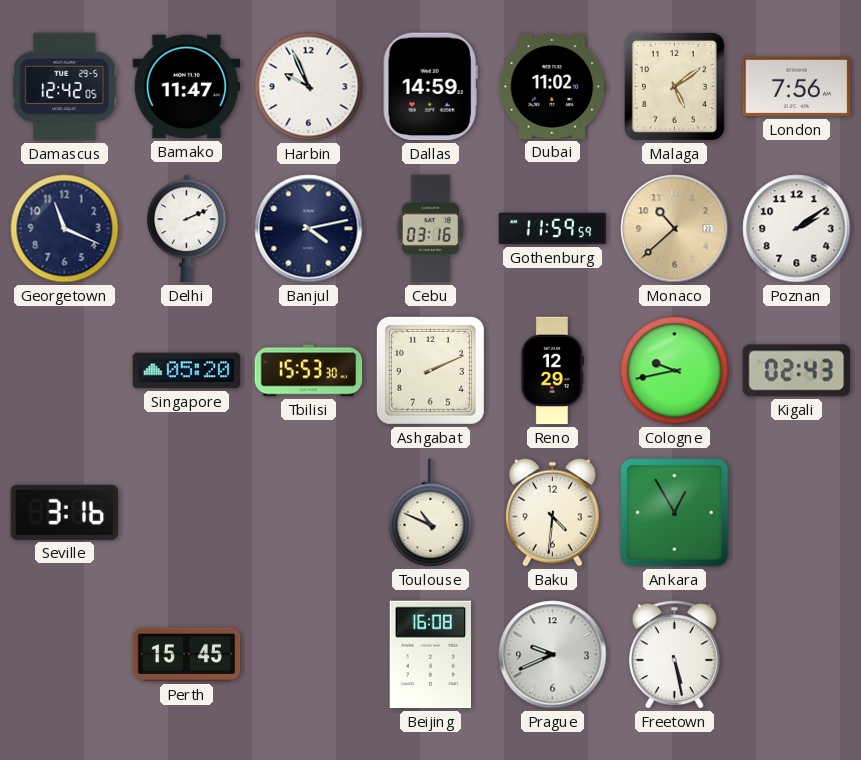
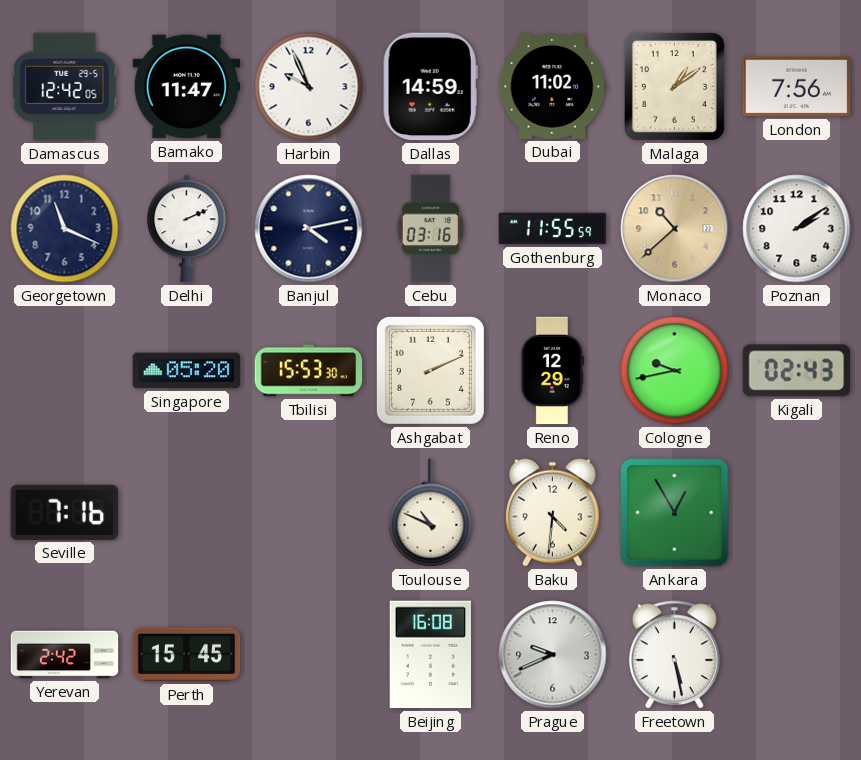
Malaga: 5:09 -> 1:09
Gothenburg: 11:59 -> 11:55
Seville: 3:16 -> 7:16
Yerevan: none -> 2:42
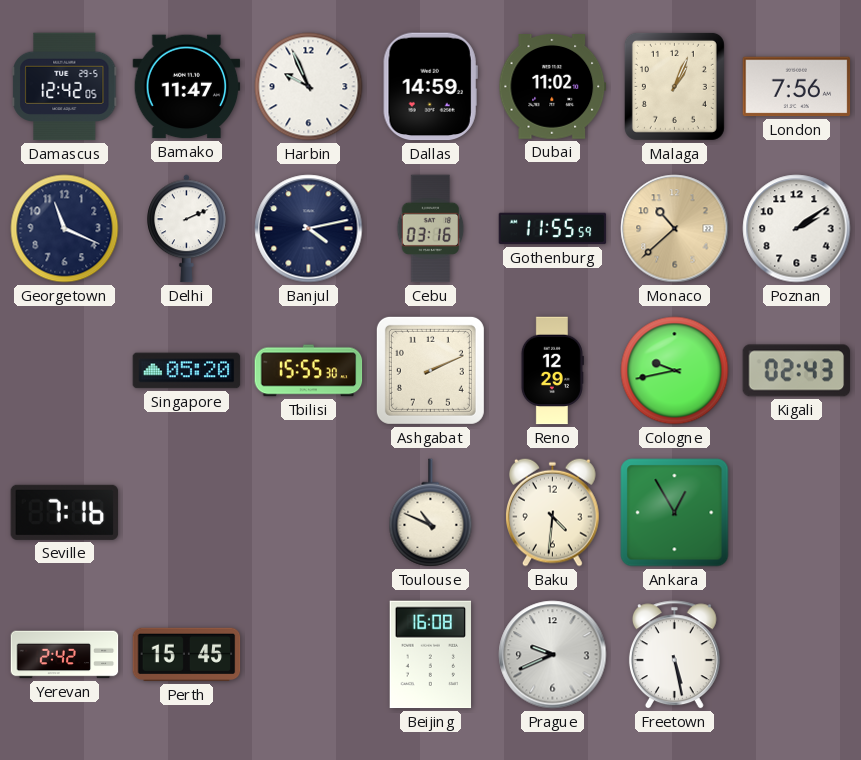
Malaga: 1:09 -> 1:04
Tbilisi: 15:53 -> 15:55
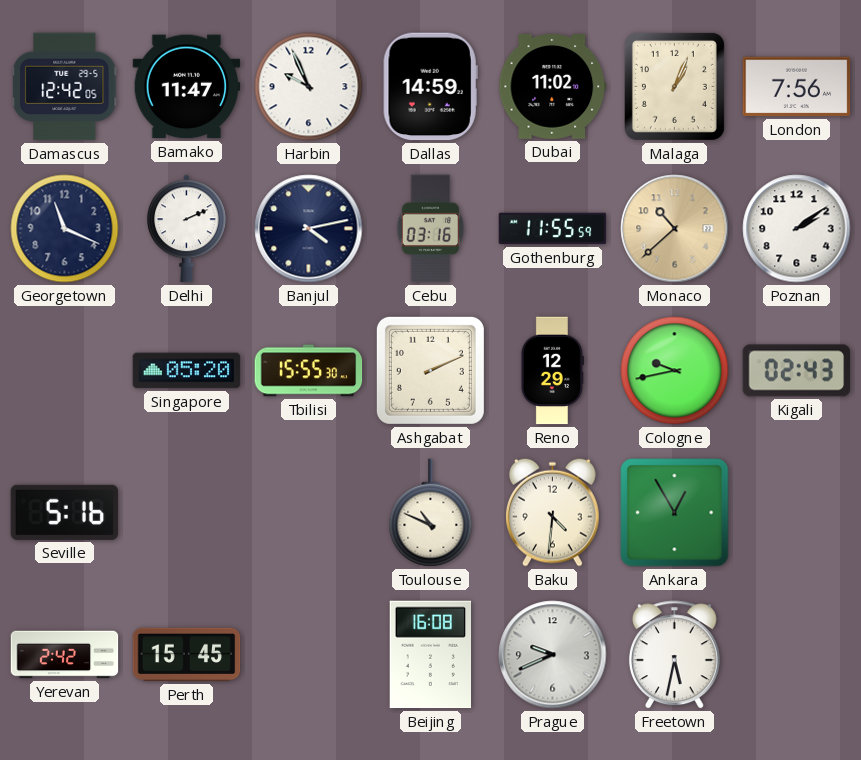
Seville: 7:16 -> 5:16
Freetown: 5:28 -> 5:32
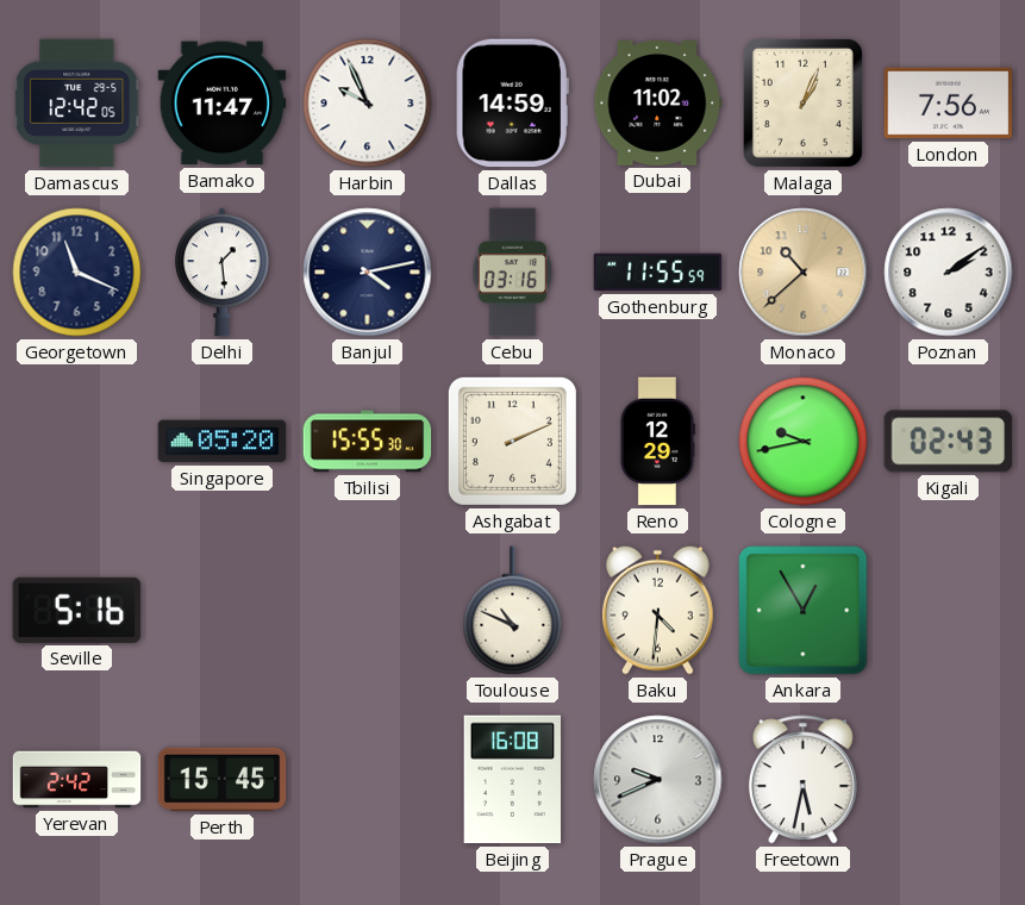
Delhi: 2:11 -> 1:29
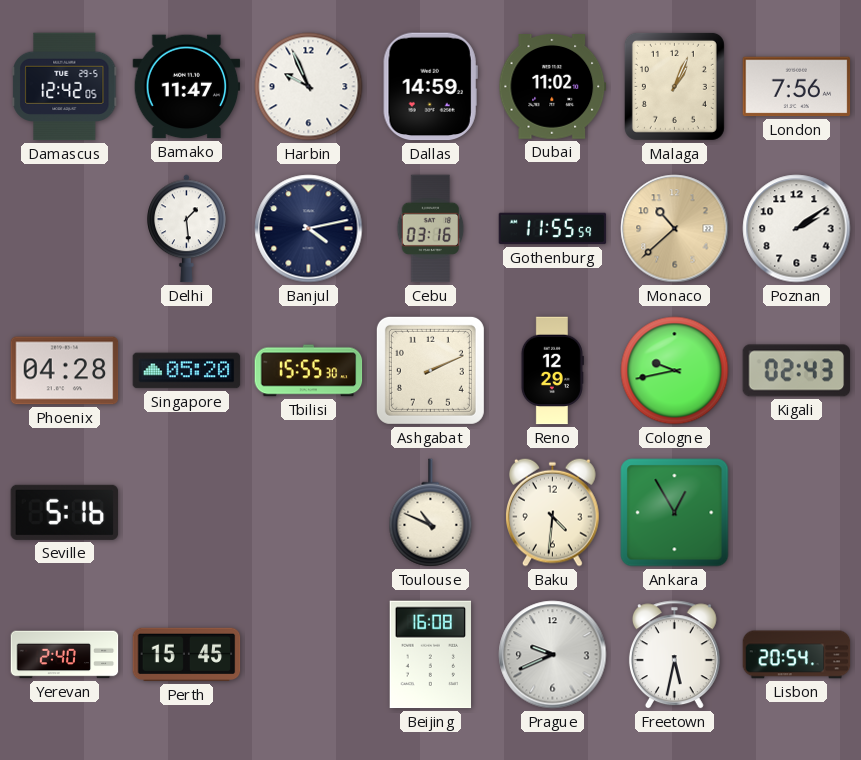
Georgetown: 11:19 -> none
Phoenix: none -> 04:28
Yerevan: 2:42 -> 2:40
Lisbon: none -> 20:54
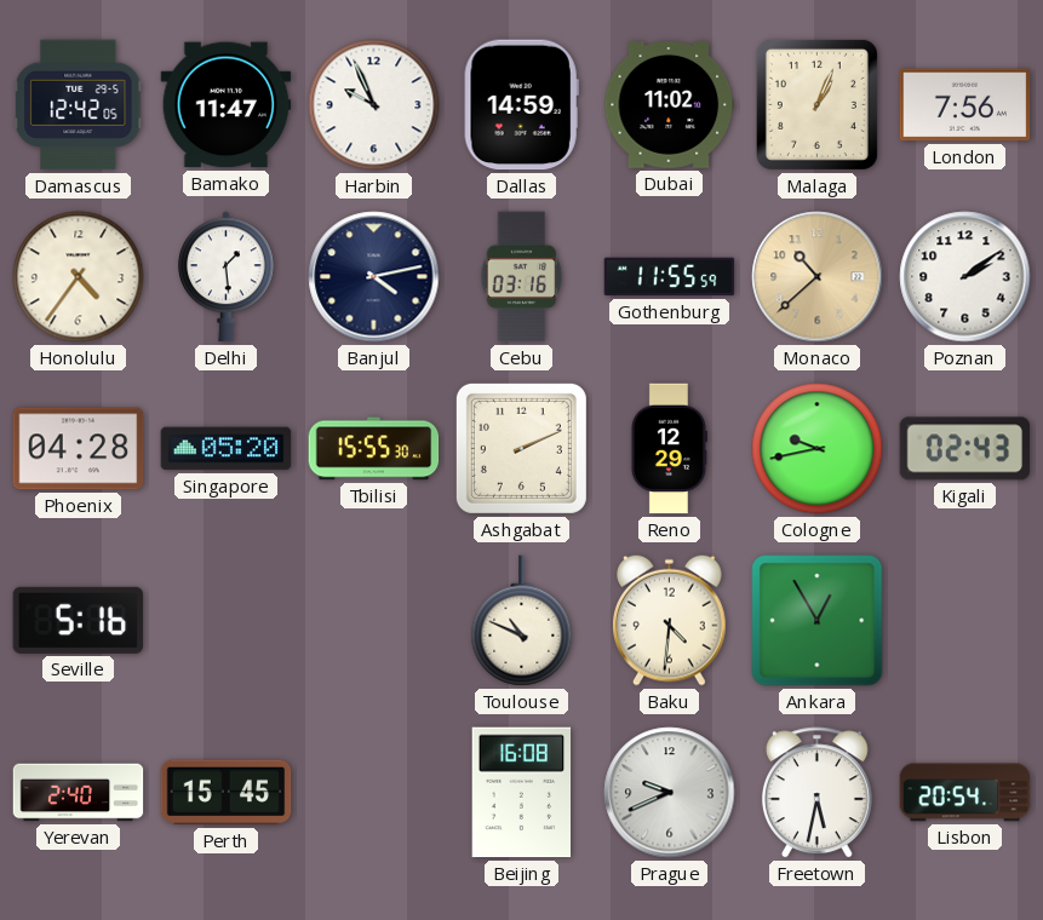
Honolulu: none -> 4:36
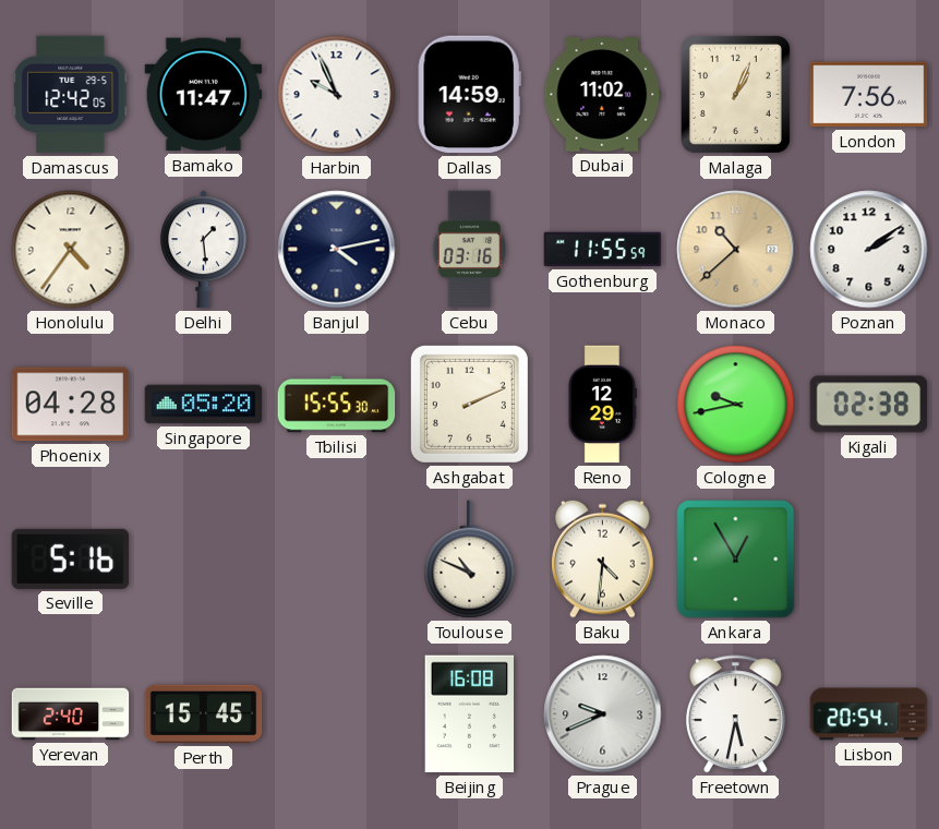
Kigali: 02:43 -> 02:38
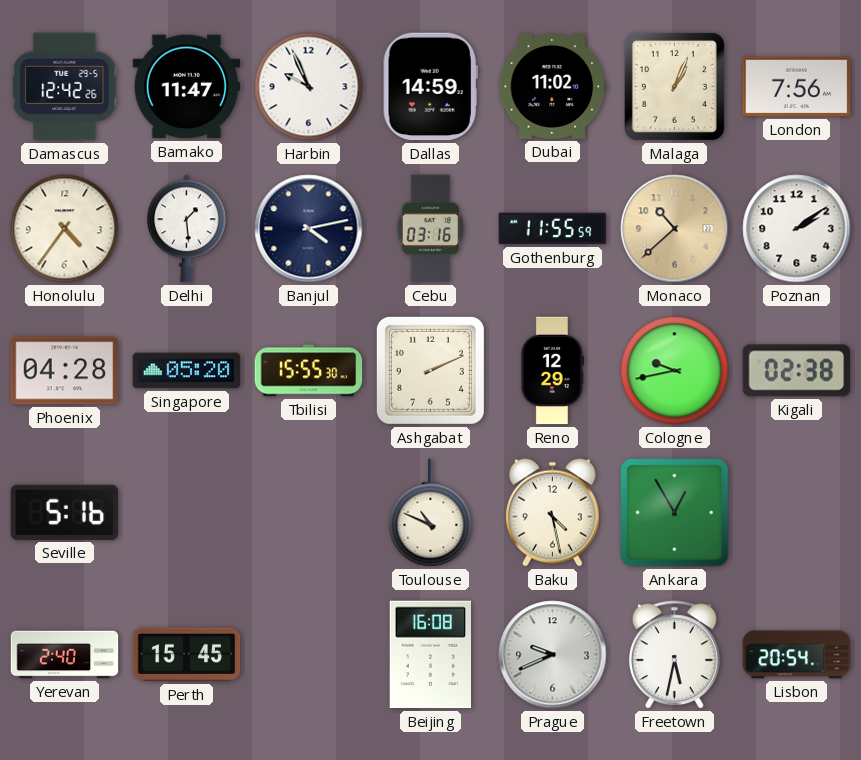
Damascus: 12:42:05 -> 12:42:26
Baku: 4:31 -> 4:28
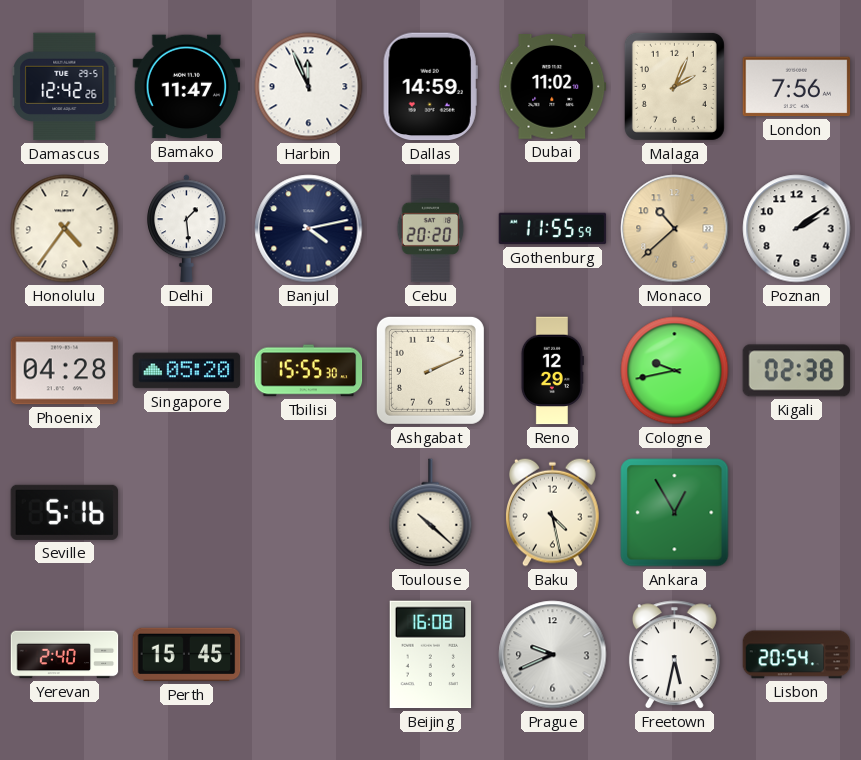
Harbin: 9:56 -> 11:56
Malaga: 1:04 -> 2:04
Cebu: 03:16 -> 20:20
Toulouse: 10:49 -> 10:22
